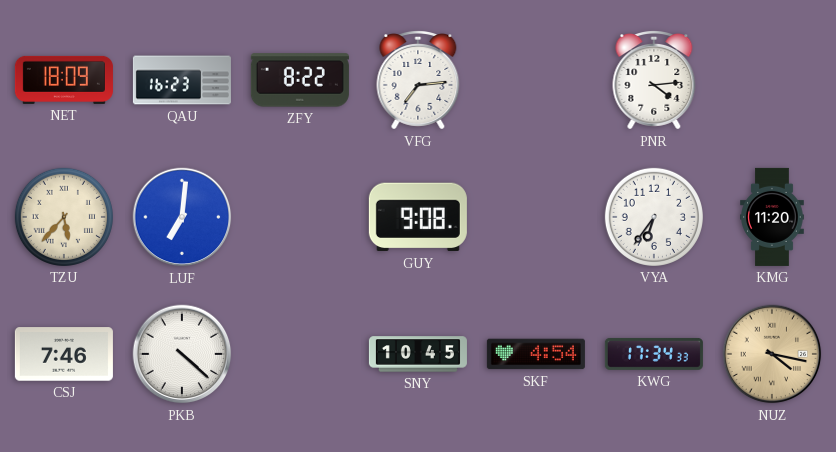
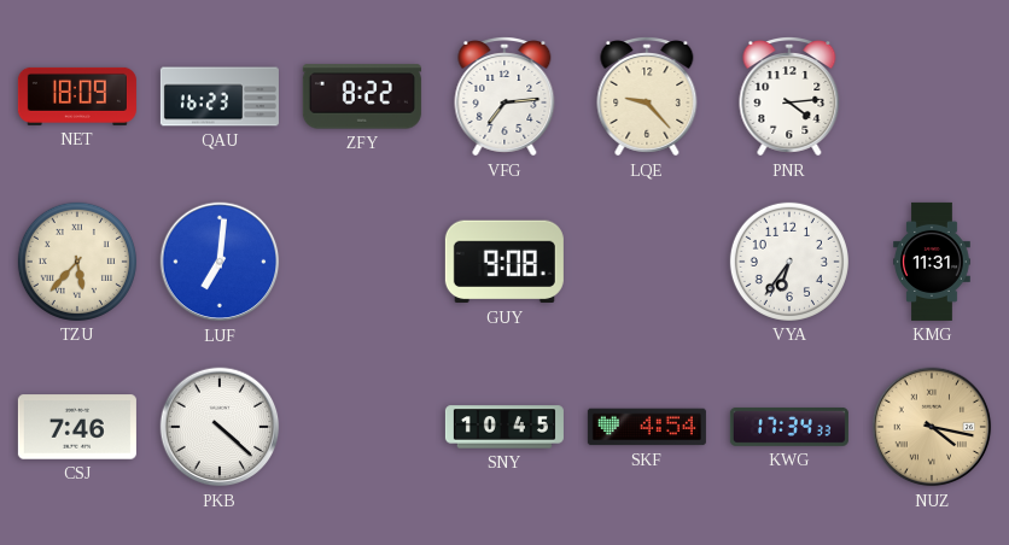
LQE: none -> 9:23
KMG: 11:20 -> 11:31
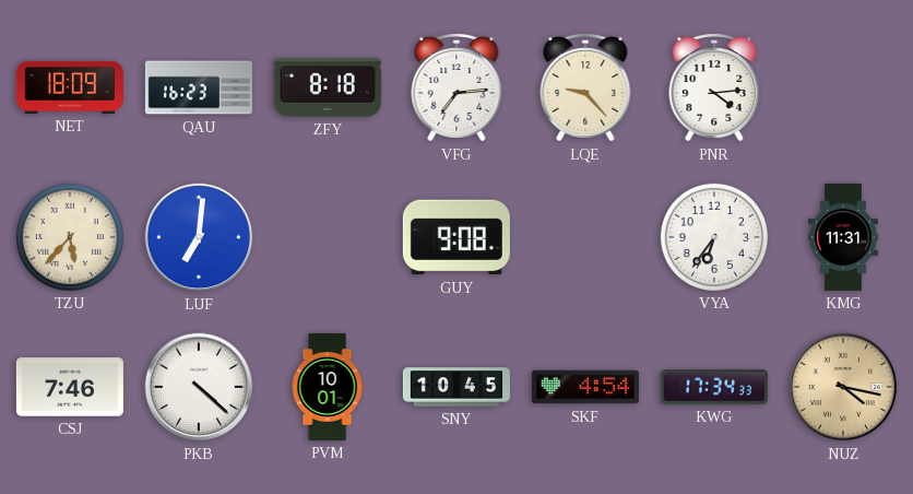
ZFY: 8:22 -> 8:18
PVM: none -> 10:01
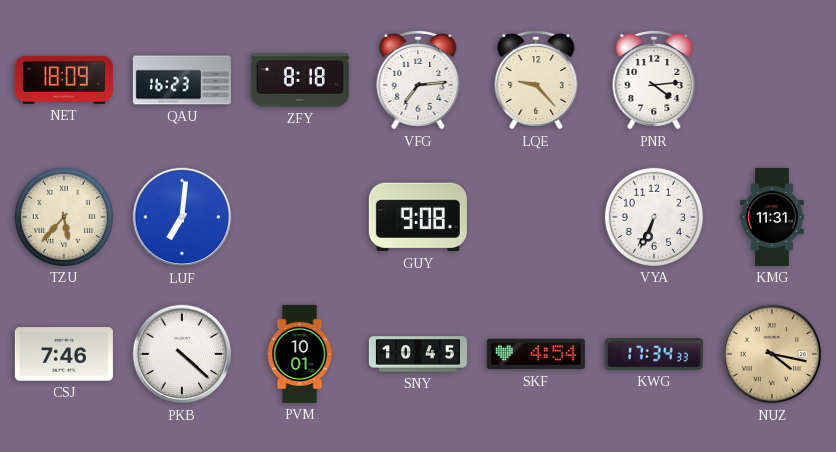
VYA: 6:36 -> 6:34
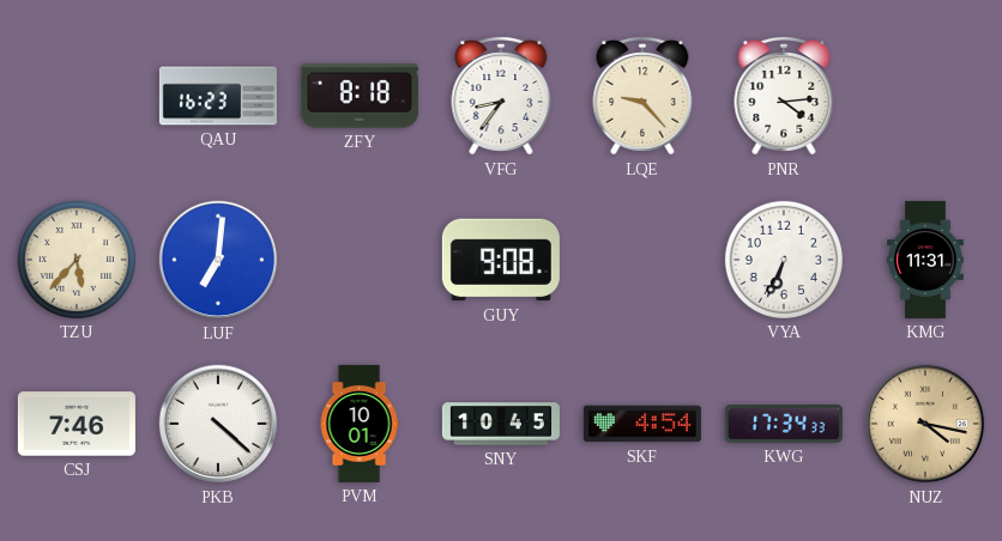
NET: 18:09 -> none
VFG: 7:14 -> 8:36
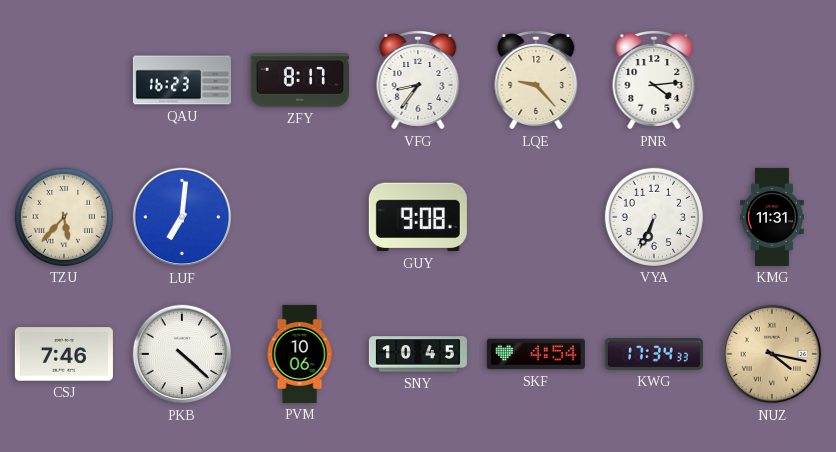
ZFY: 8:18 -> 8:17
PVM: 10:01 -> 10:06
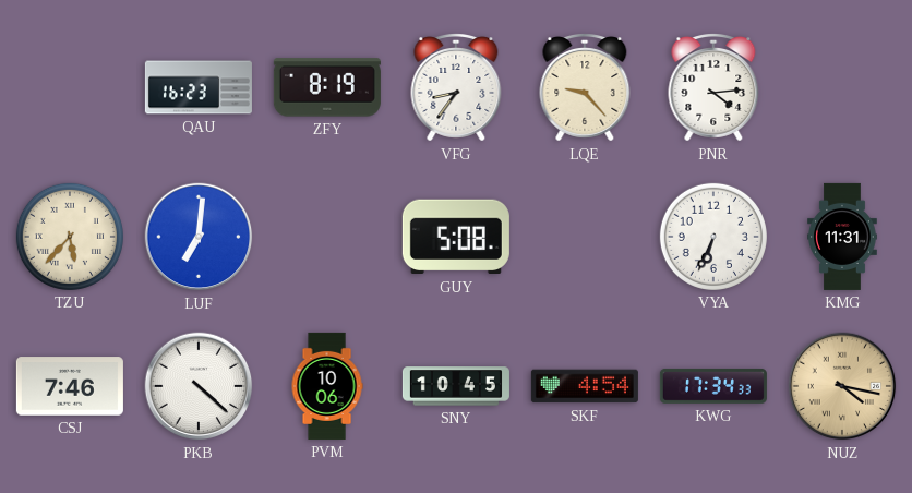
ZFY: 8:17 -> 8:19
GUY: 9:08 -> 5:08
